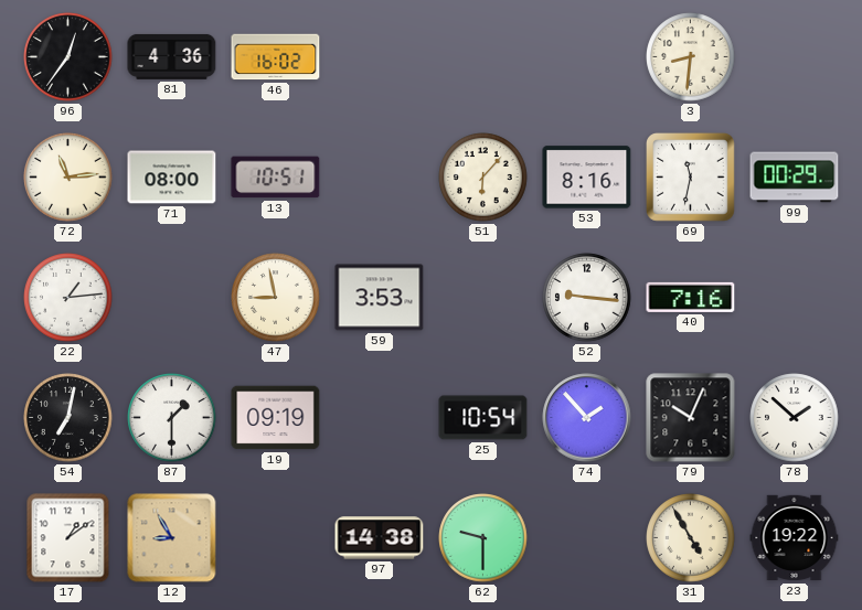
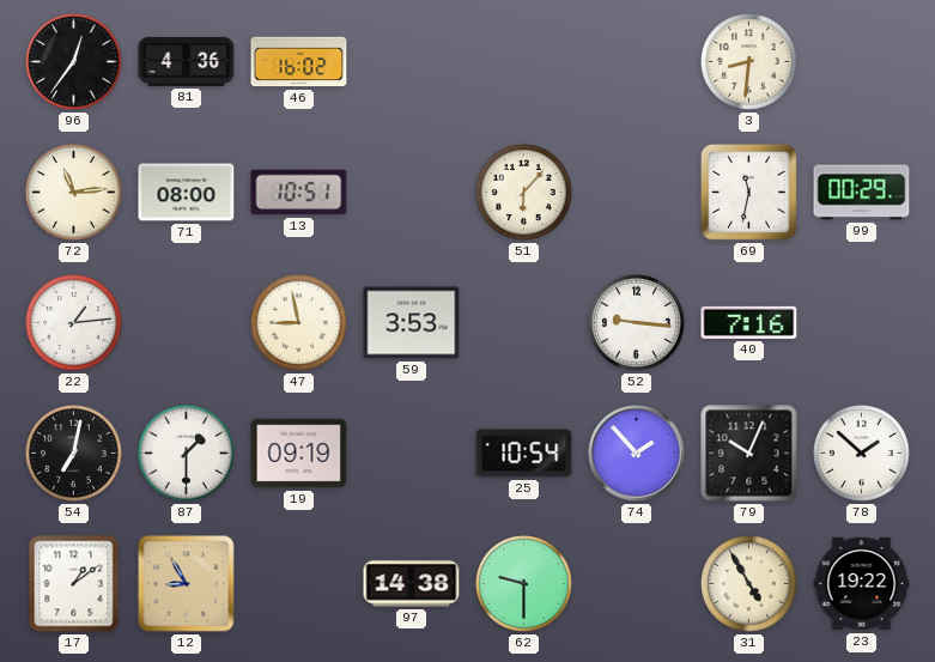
53: 8:16 -> none
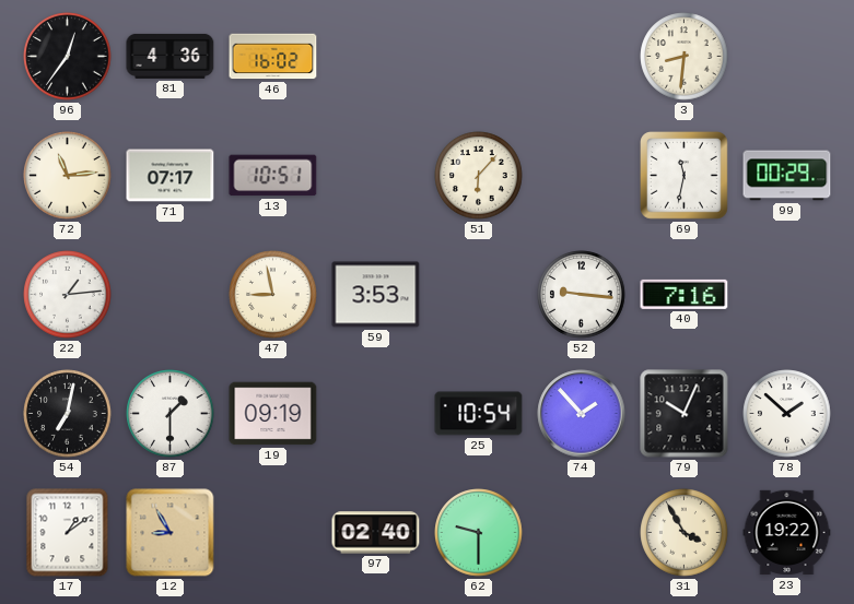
71: 08:00 -> 07:17
97: 14:38 -> 02:40
31: 4:55 -> 3:55
